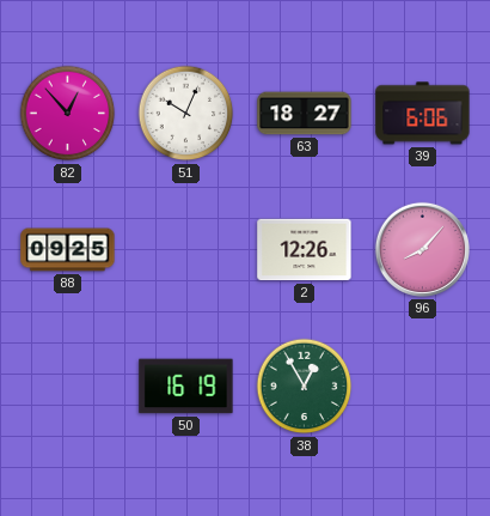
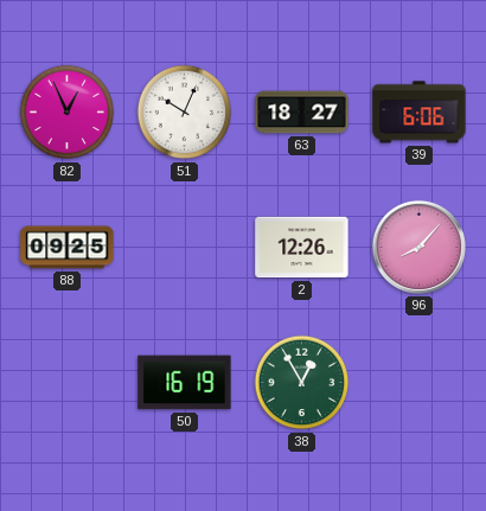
82: 12:53 -> 12:56
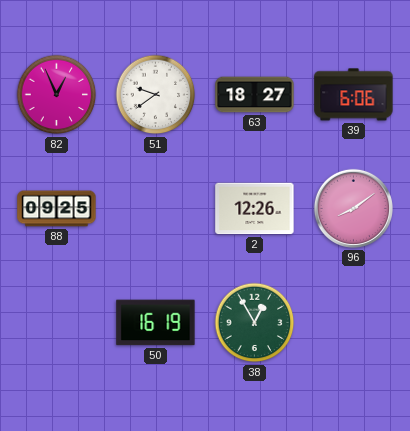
51: 10:04 -> 9:39
96: 8:07 -> 8:09
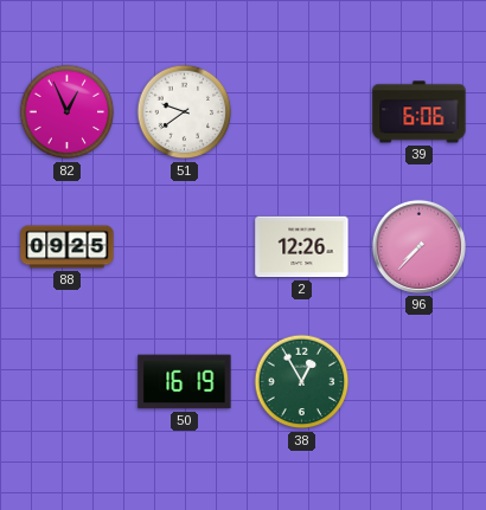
63: 18:27 -> none
96: 8:09 -> 7:37
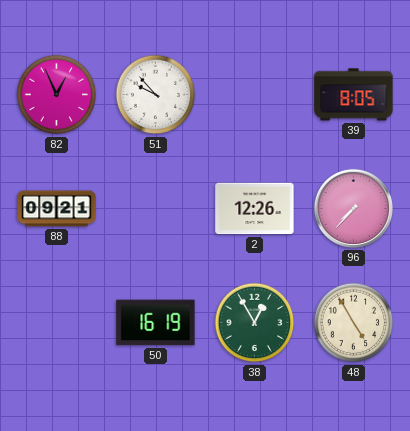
51: 9:39 -> 9:53
39: 6:06 -> 8:05
88: 09:25 -> 09:21
48: none -> 4:55
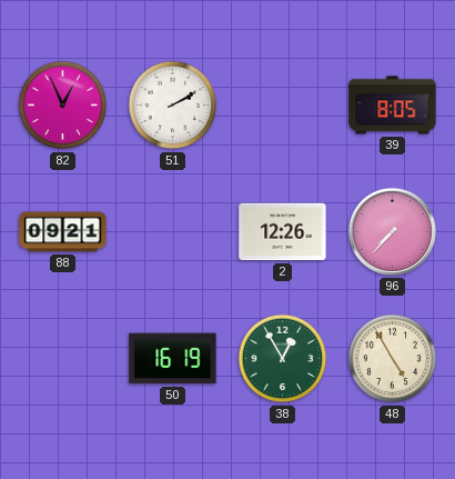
51: 9:53 -> 2:10
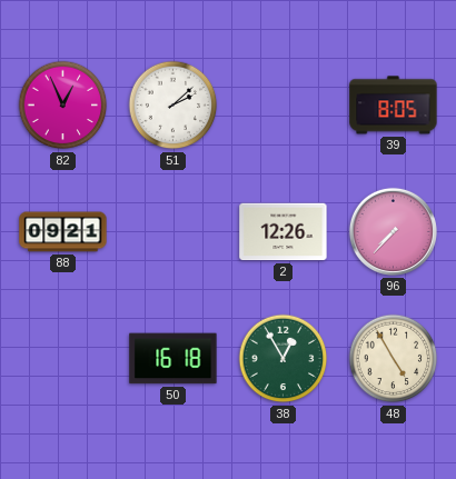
51: 2:10 -> 2:08
50: 16:19 -> 16:18
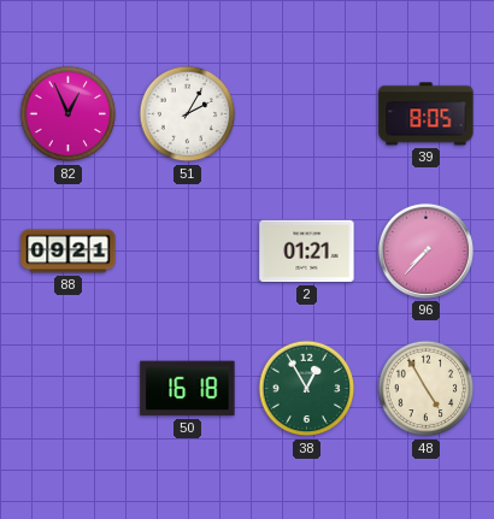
51: 2:08 -> 2:05
2: 12:26 -> 01:21
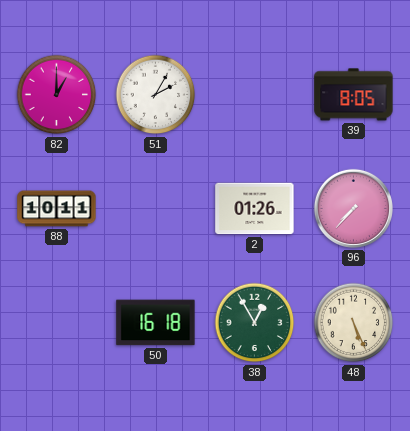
82: 12:56 -> 1:00
88: 09:21 -> 10:11
2: 01:21 -> 01:26
48: 4:55 -> 5:26
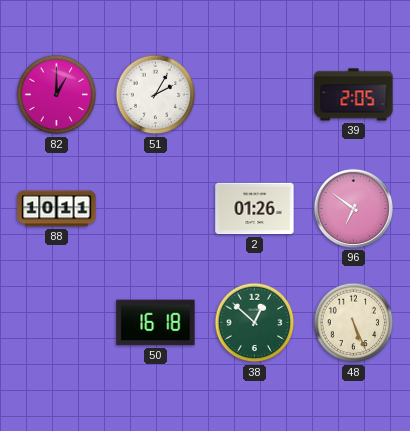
39: 8:05 -> 2:05
96: 7:37 -> 6:51
38: 12:55 -> 12:52
